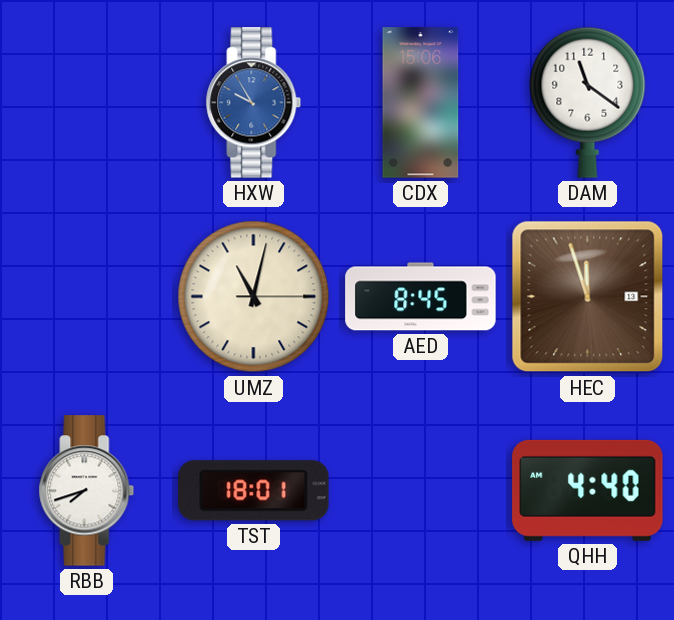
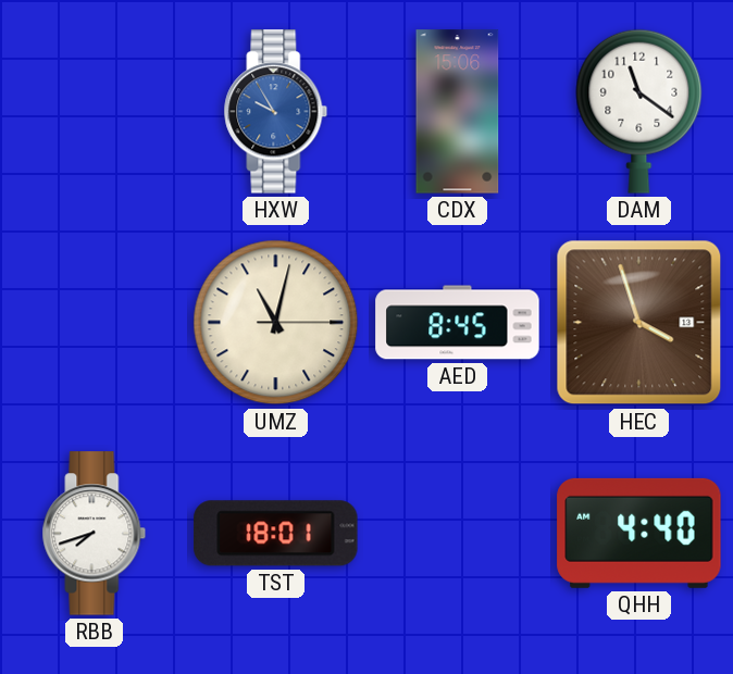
HEC: 11:57 -> 3:57
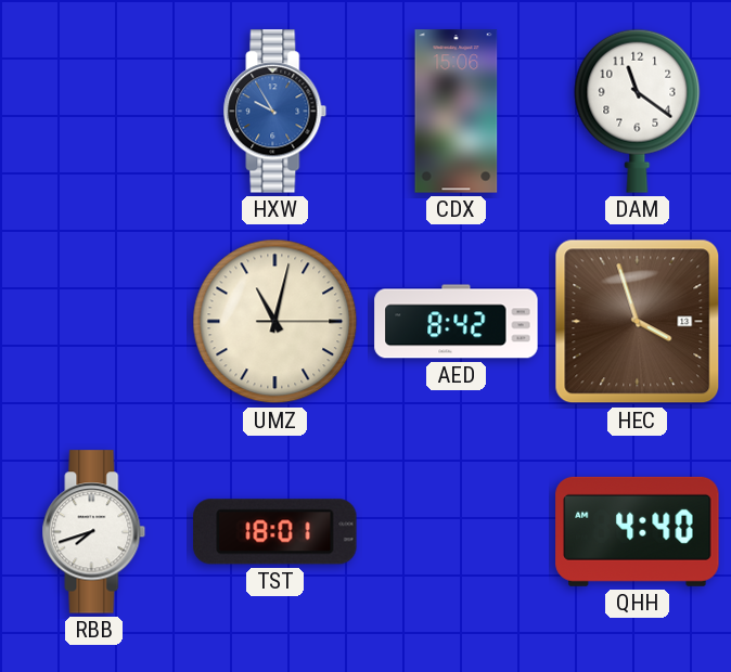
AED: 8:45 -> 8:42
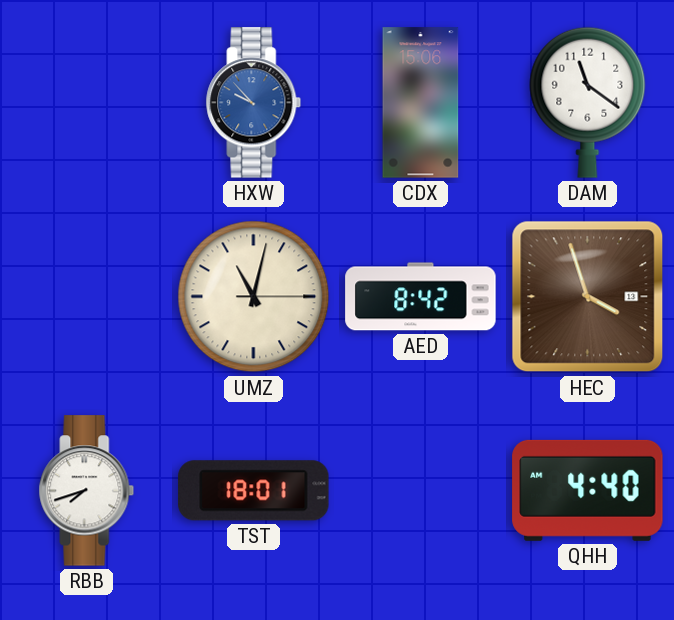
HXW: 9:55 -> 9:53
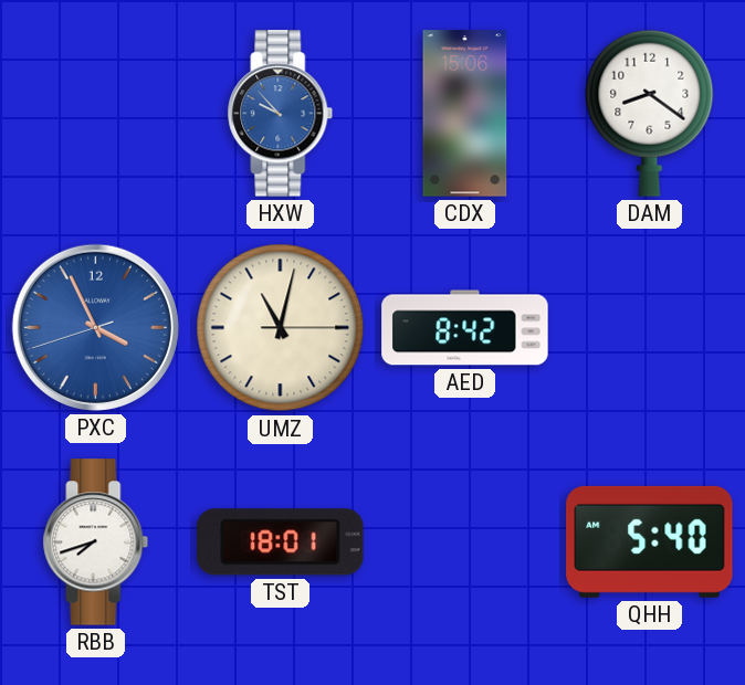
DAM: 11:21 -> 8:21
PXC: none -> 3:55
HEC: 3:57 -> none
QHH: 4:40 -> 5:40
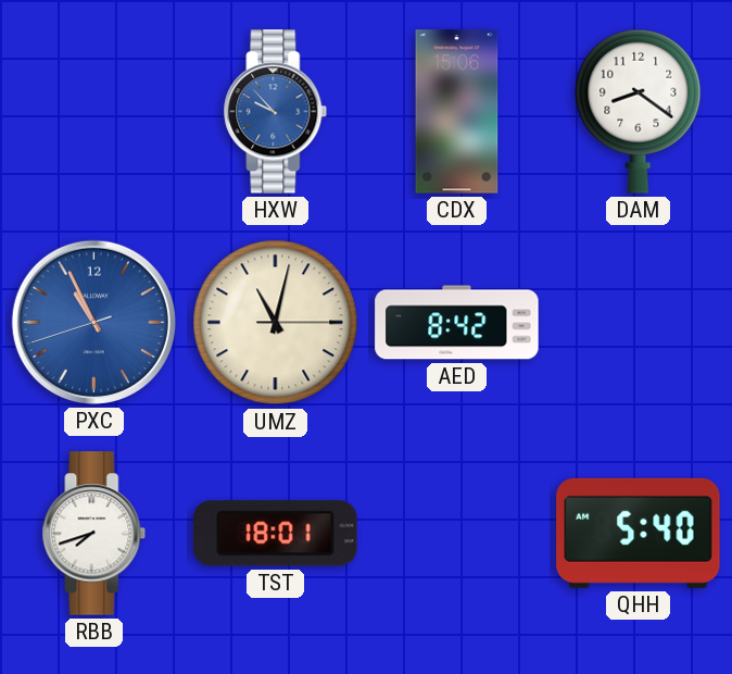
PXC: 3:55 -> 10:55
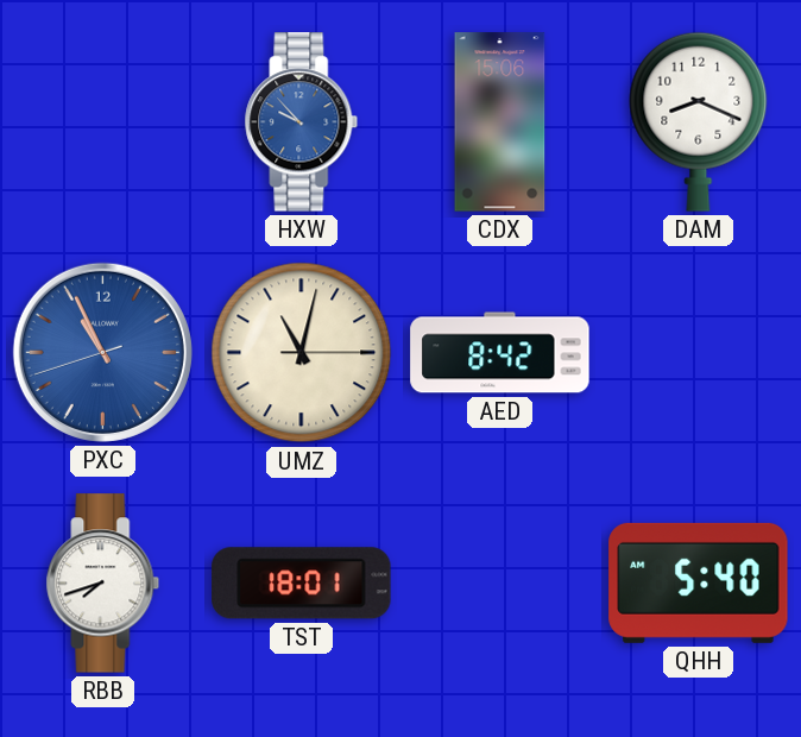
DAM: 8:21 -> 8:19
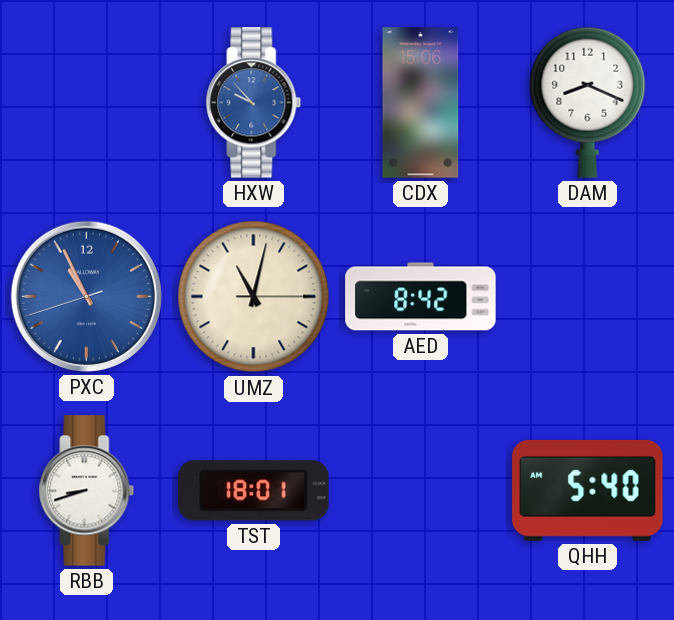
RBB: 7:42 -> 8:42
